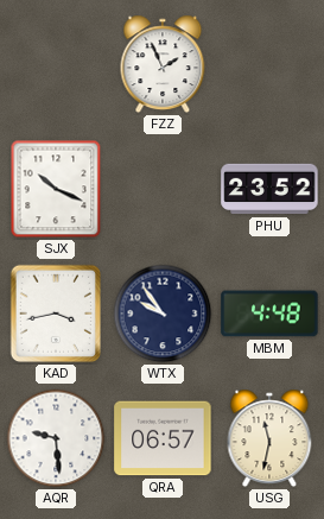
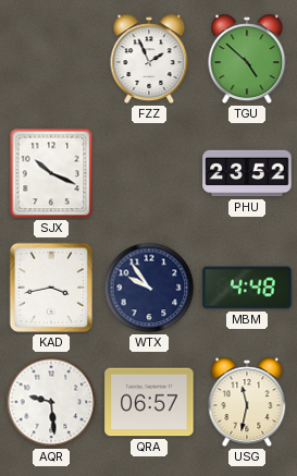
TGU: none -> 4:52
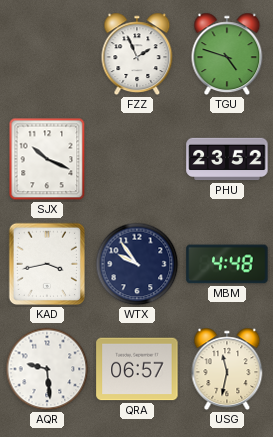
TGU: 4:52 -> 4:48
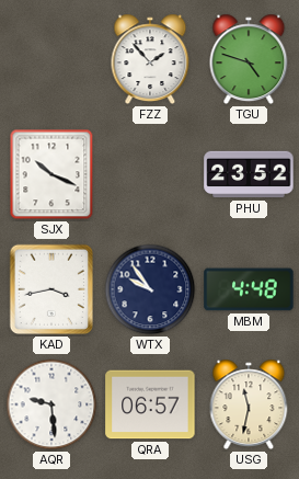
FZZ: 1:56 -> 1:53
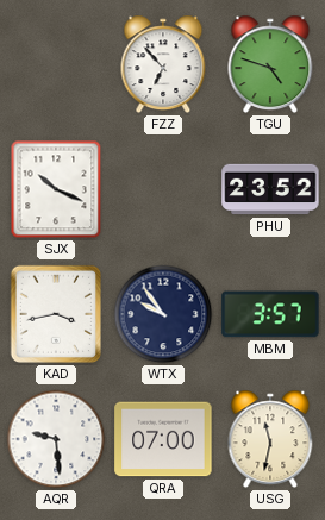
FZZ: 1:53 -> 6:53
MBM: 4:48 -> 3:57
QRA: 06:57 -> 07:00
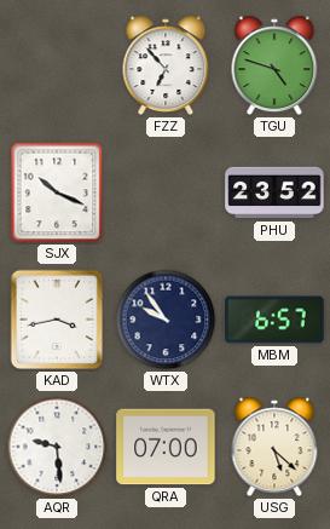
MBM: 3:57 -> 6:57
USG: 11:32 -> 5:22
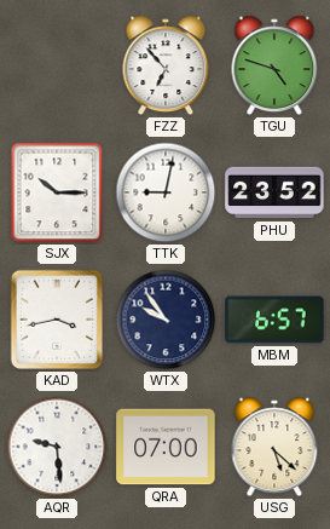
SJX: 10:19 -> 10:15
TTK: none -> 9:02
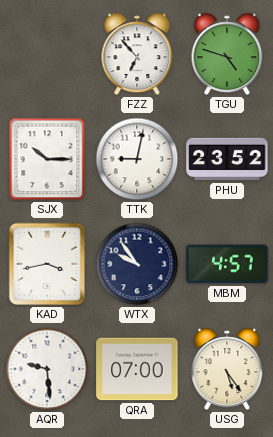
MBM: 6:57 -> 4:57
USG: 5:22 -> 5:24
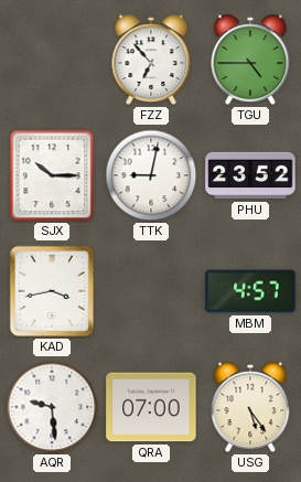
TGU: 4:48 -> 4:45
WTX: 9:54 -> none
